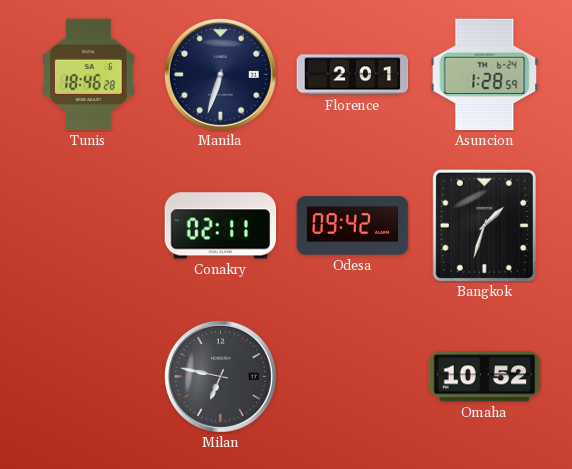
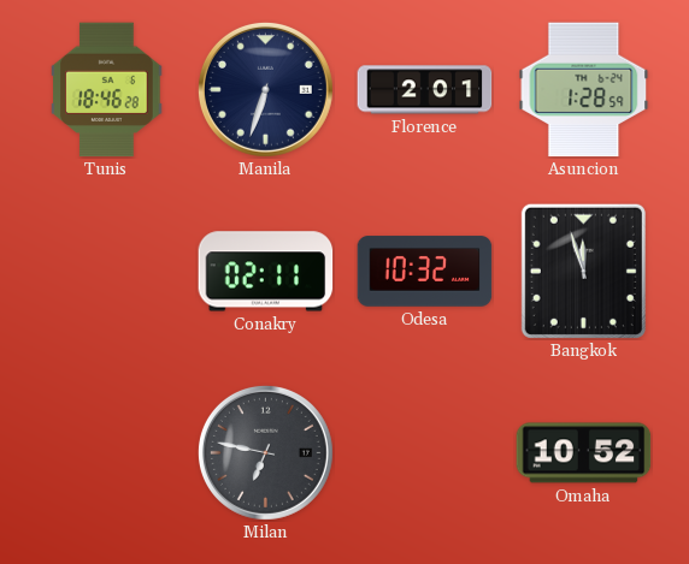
Odesa: 09:42 -> 10:32
Bangkok: 1:33 -> 11:57
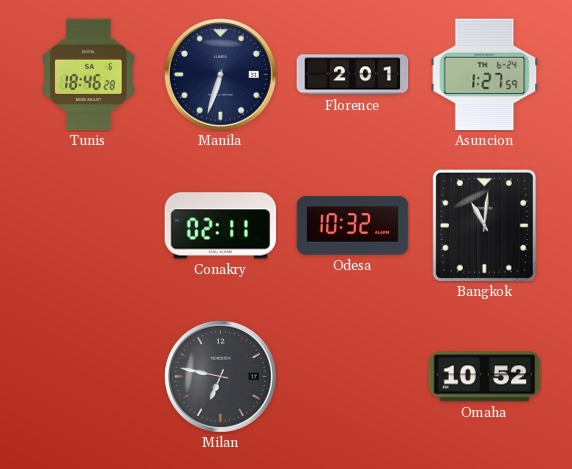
Asuncion: 1:28 -> 1:27
Bangkok: 11:57 -> 11:01
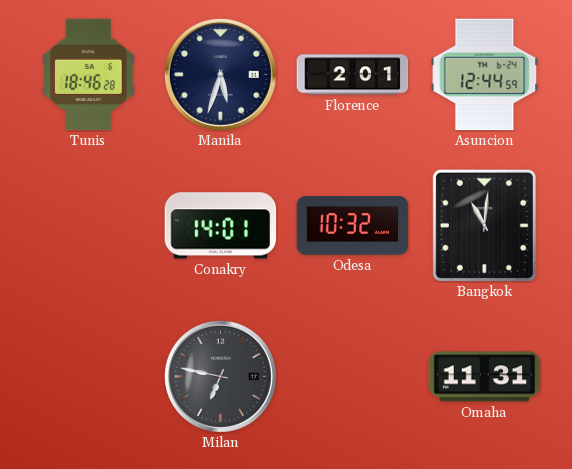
Manila: 6:33 -> 5:33
Asuncion: 1:27 -> 12:44
Conakry: 02:11 -> 14:01
Omaha: 10:52 -> 11:31
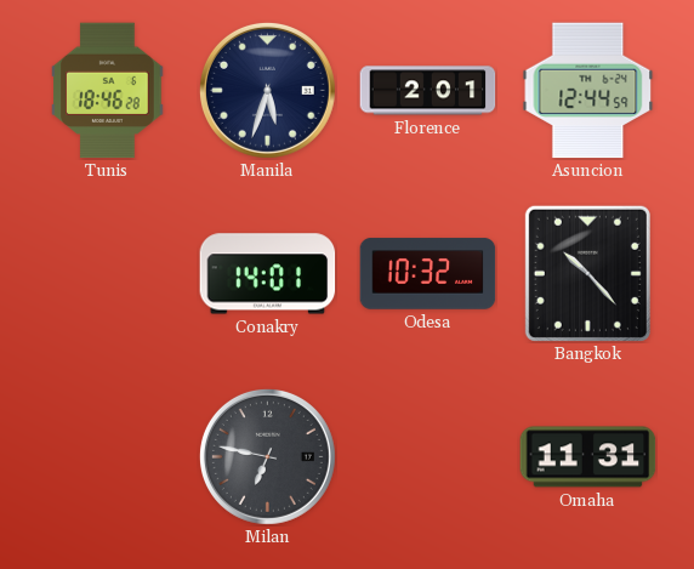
Bangkok: 11:01 -> 10:23
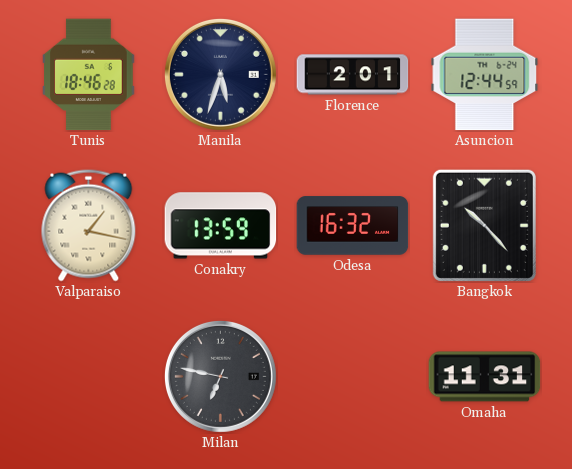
Valparaiso: none -> 1:17
Conakry: 14:01 -> 13:59
Odesa: 10:32 -> 16:32
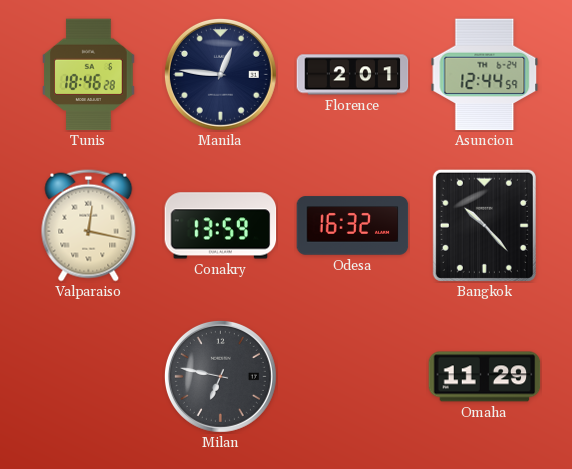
Manila: 5:33 -> 12:46
Valparaiso: 1:17 -> 12:17
Omaha: 11:31 -> 11:29
